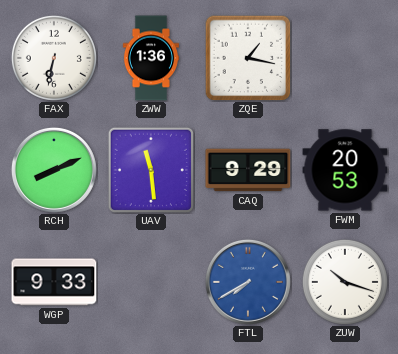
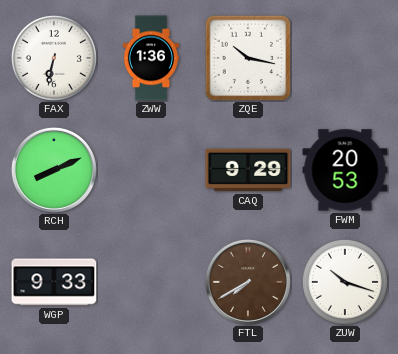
ZQE: 1:17 -> 10:17
UAV: 11:29 -> none
FTL dial: blue -> brown
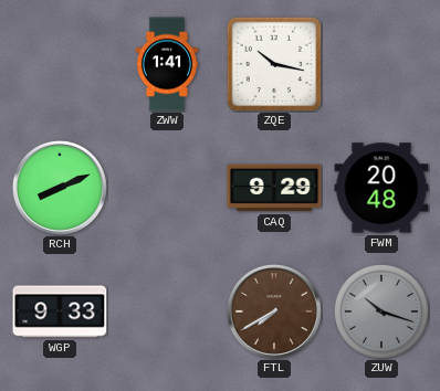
FAX: 6:32 -> none
ZWW: 1:36 -> 1:41
FWM: 20:53 -> 20:48
ZUW dial: white -> grey
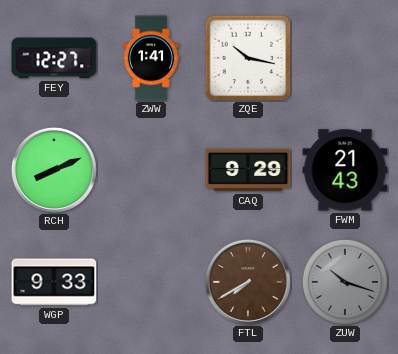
FEY: none -> 12:27
FWM: 20:48 -> 21:43
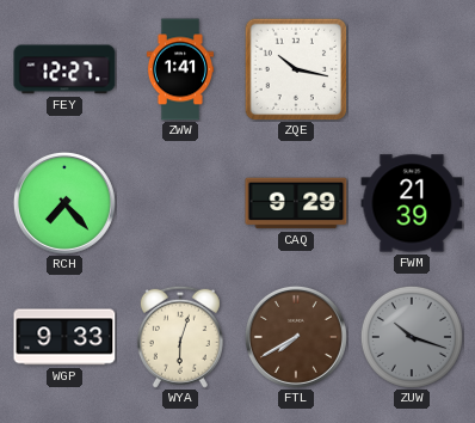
RCH: 8:11 -> 7:23
FWM: 21:43 -> 21:39
WYA: none -> 6:03
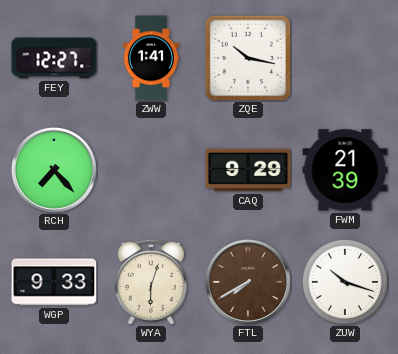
ZUW dial: grey -> white
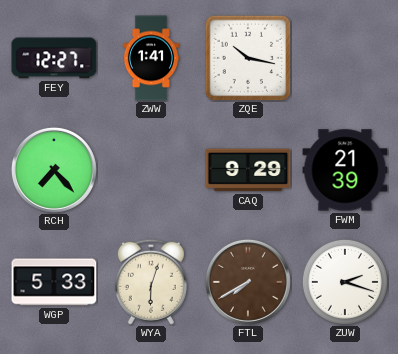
WGP: 9:33 -> 5:33
ZUW: 10:18 -> 2:18
